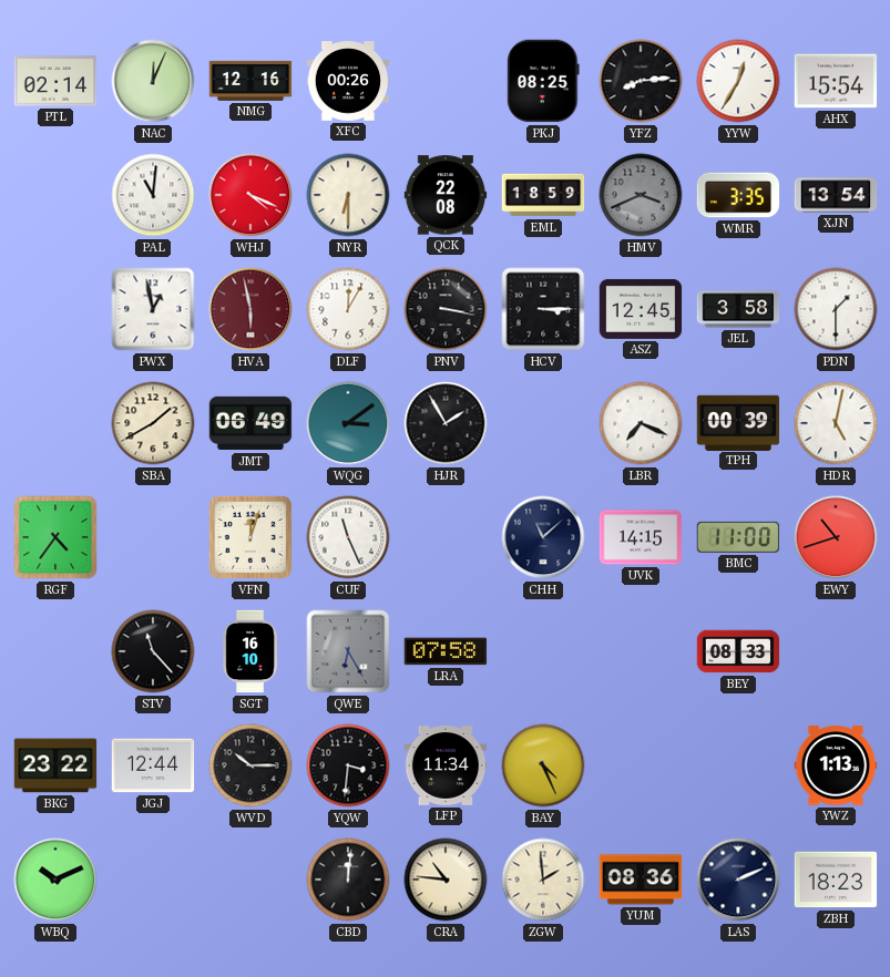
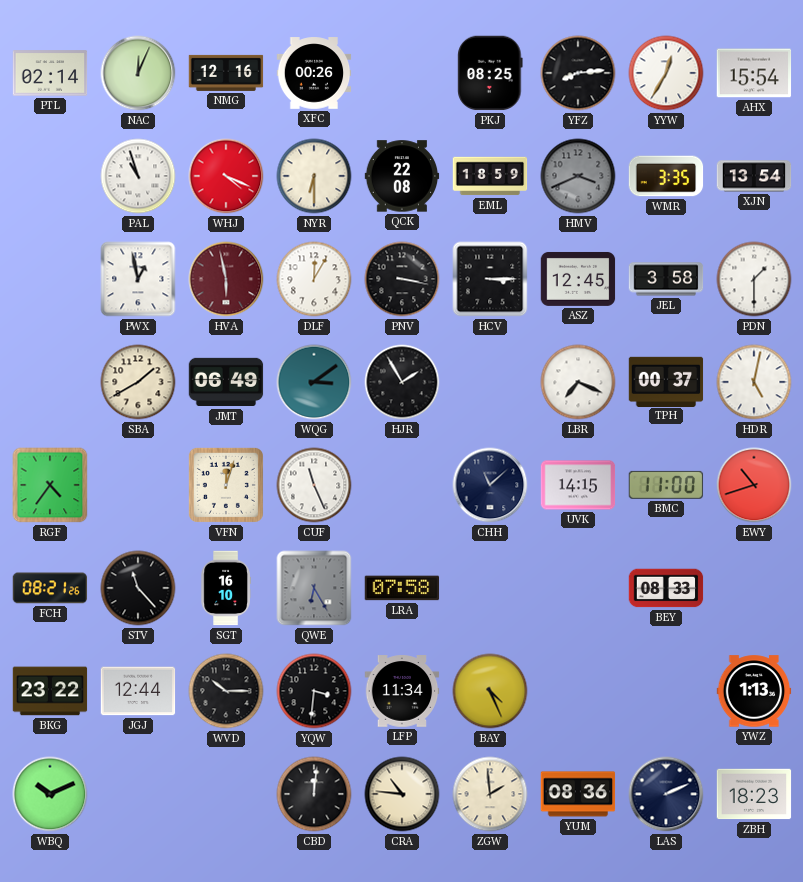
PAL: 11:01 -> 10:57
TPH: 00:39 -> 00:37
FCH: none -> 08:21
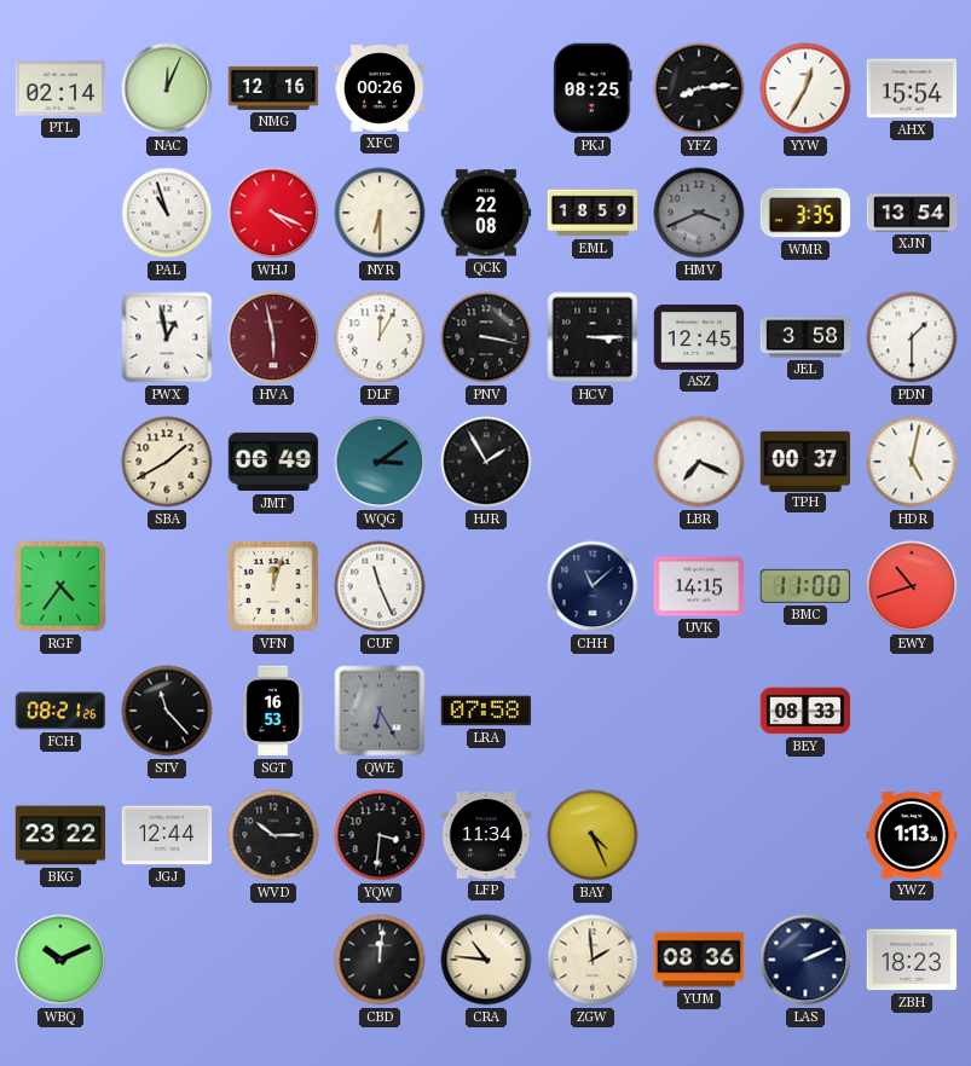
SGT: 16:10 -> 16:53
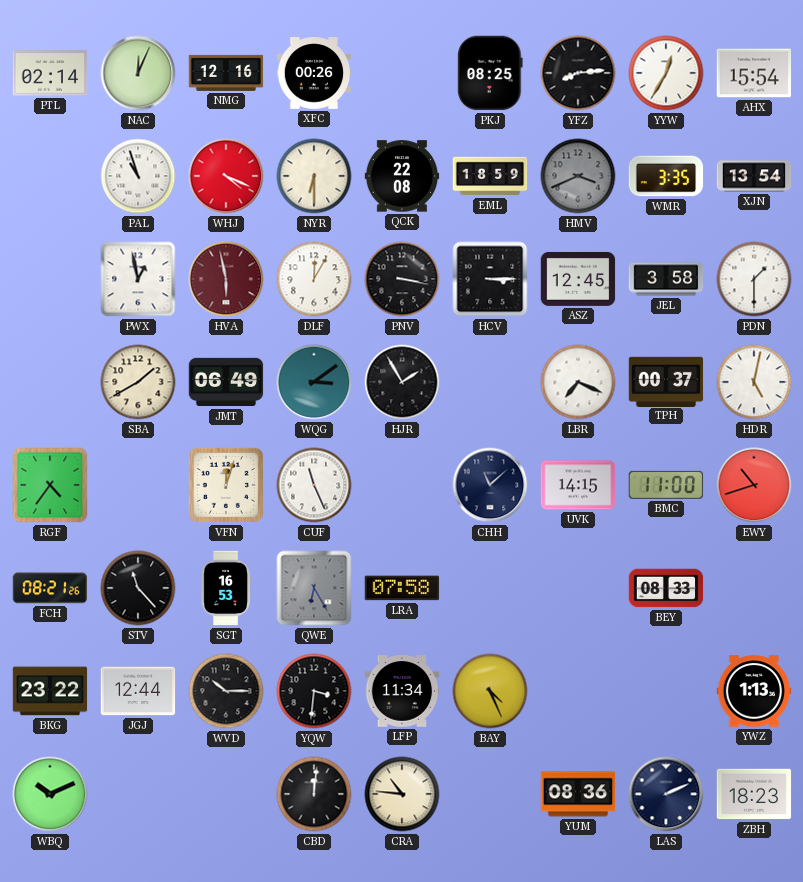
ZGW: 1:59 -> none
